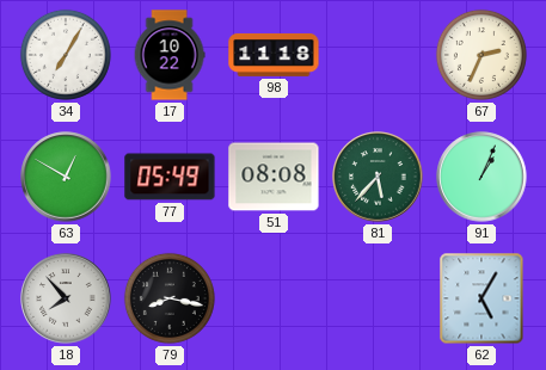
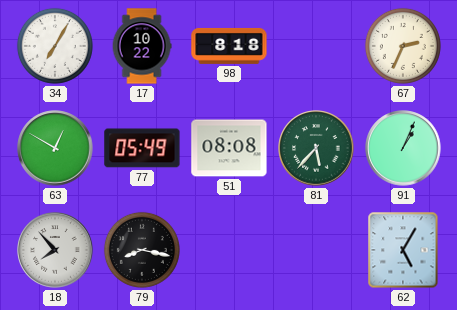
98: 11:18 -> 8:18
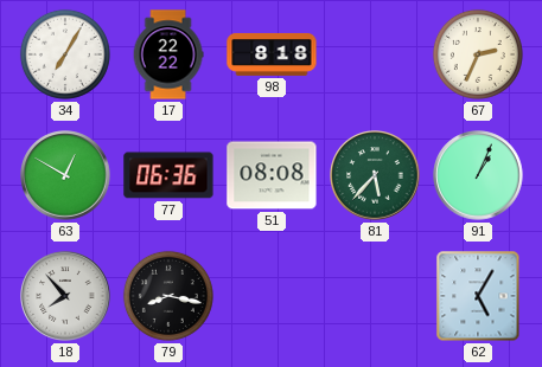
17: 10:22 -> 22:22
77: 05:49 -> 06:36
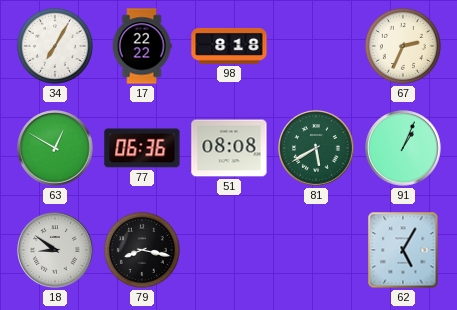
81: 5:37 -> 5:40
18: 7:53 -> 8:51
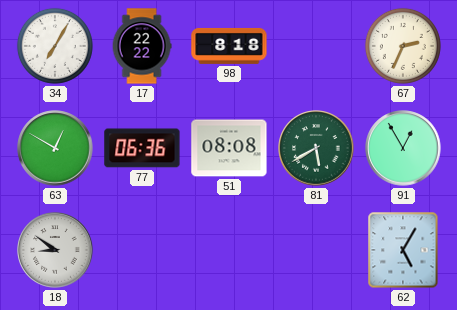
91: 1:04 -> 12:55
79: 8:17 -> none
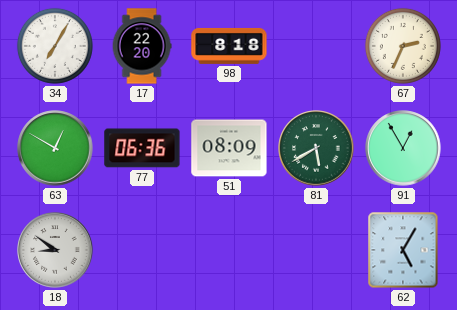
17: 22:22 -> 22:20
51: 08:08 -> 08:09
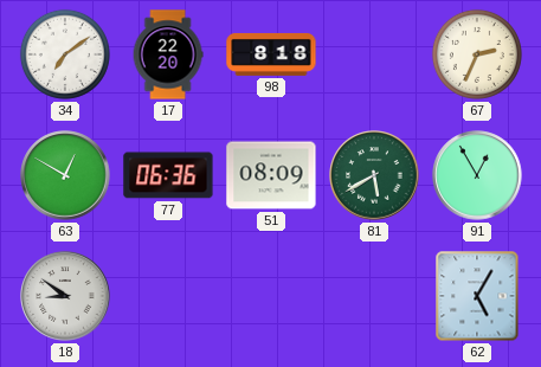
34: 7:05 -> 7:09
